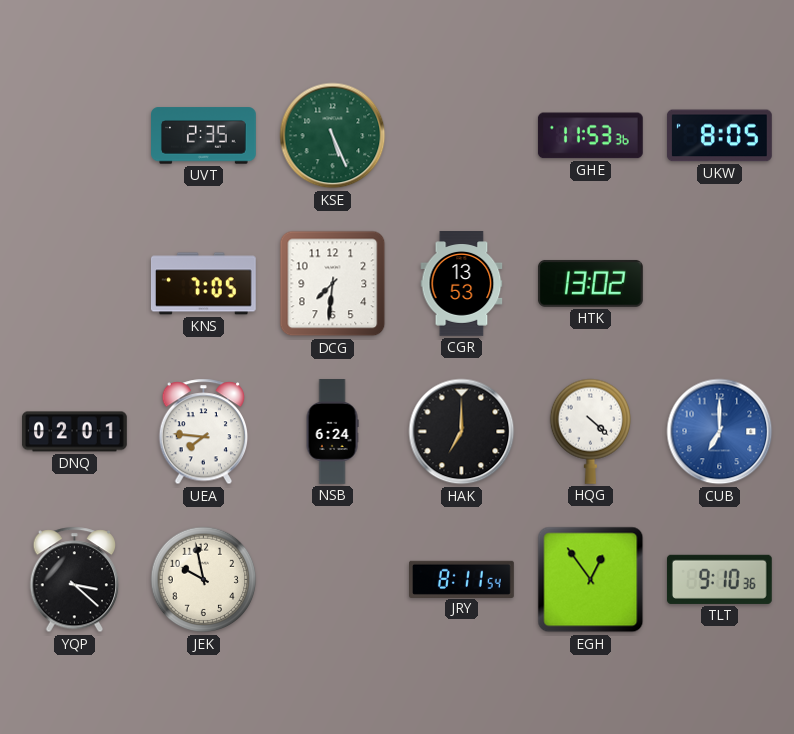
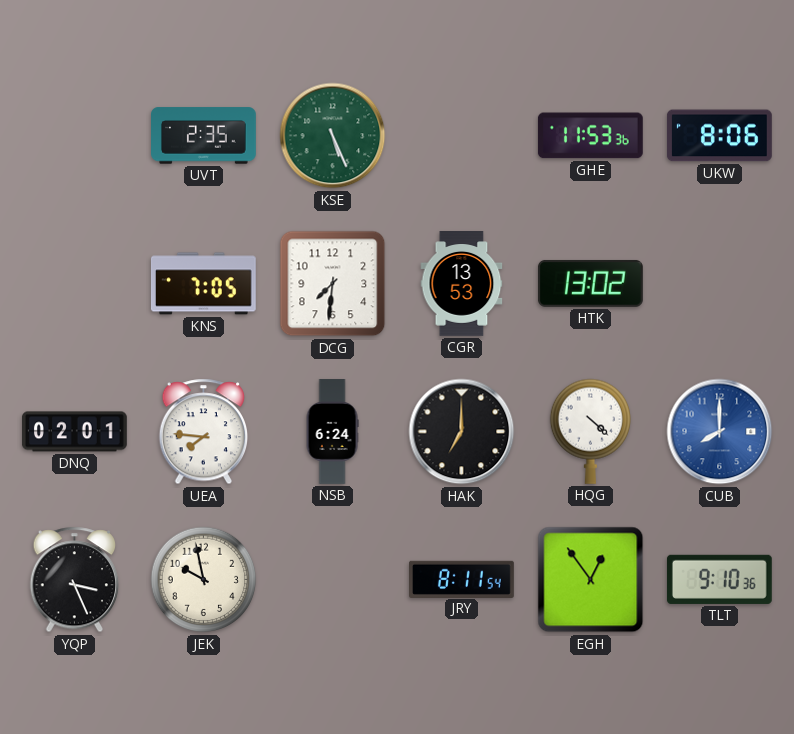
UKW: 8:05 -> 8:06
CUB: 7:00 -> 8:00
YQP: 3:22 -> 3:26
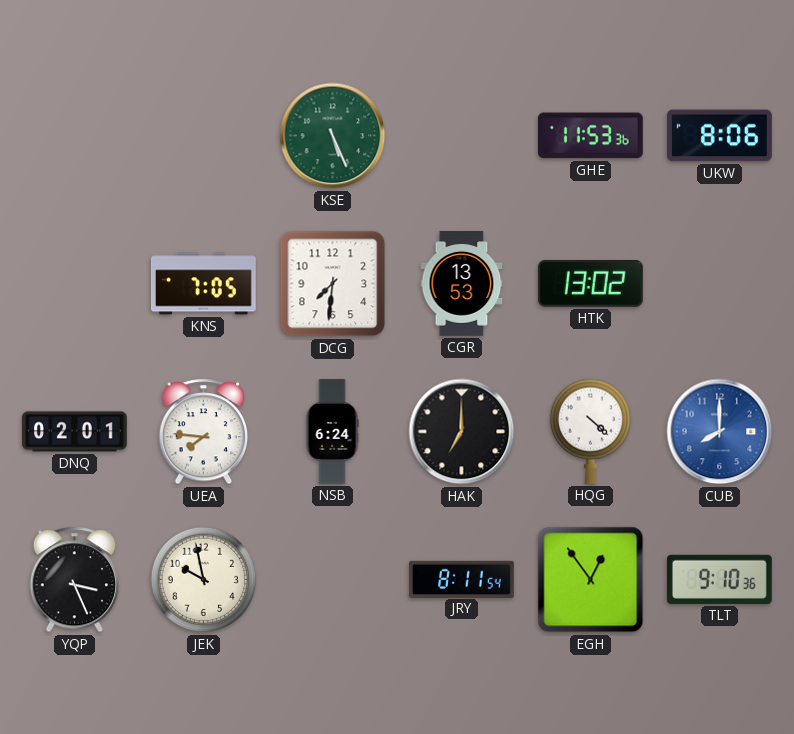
UVT: 2:35 -> none
